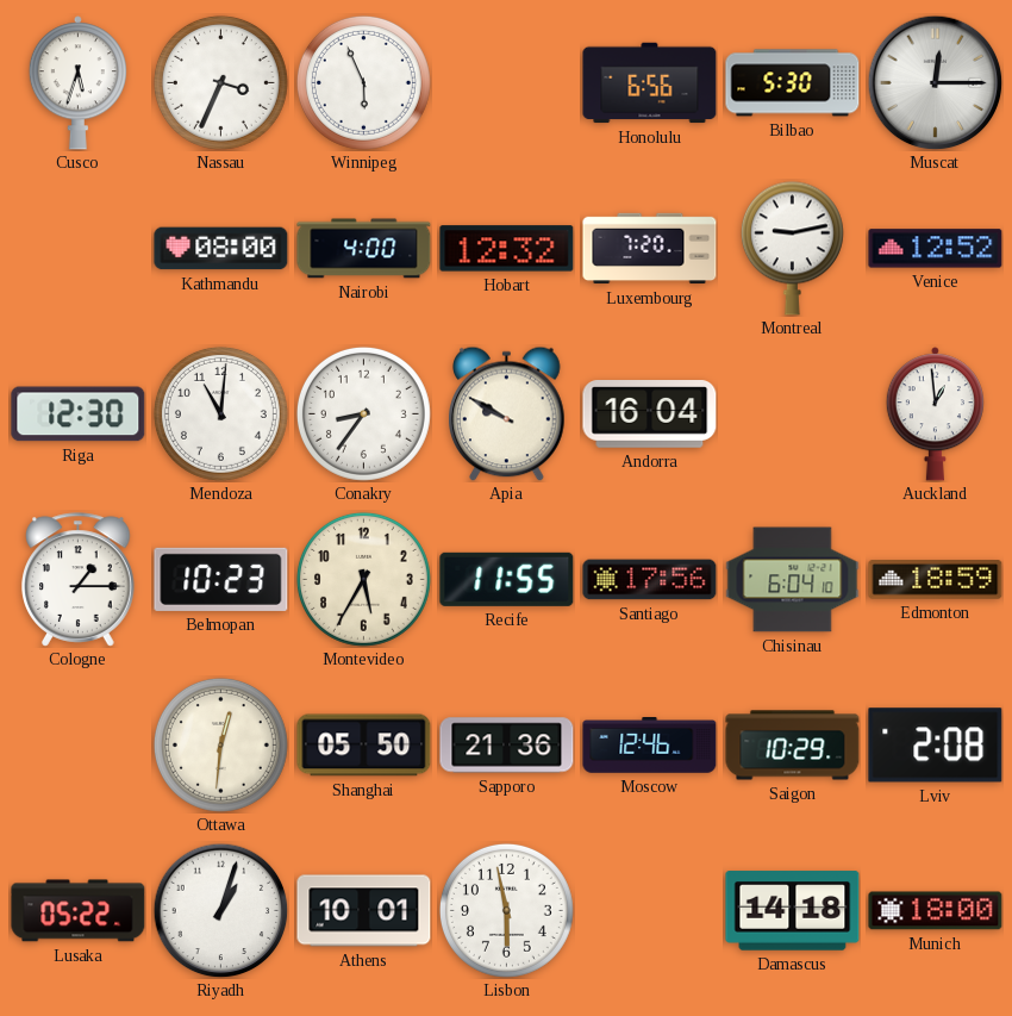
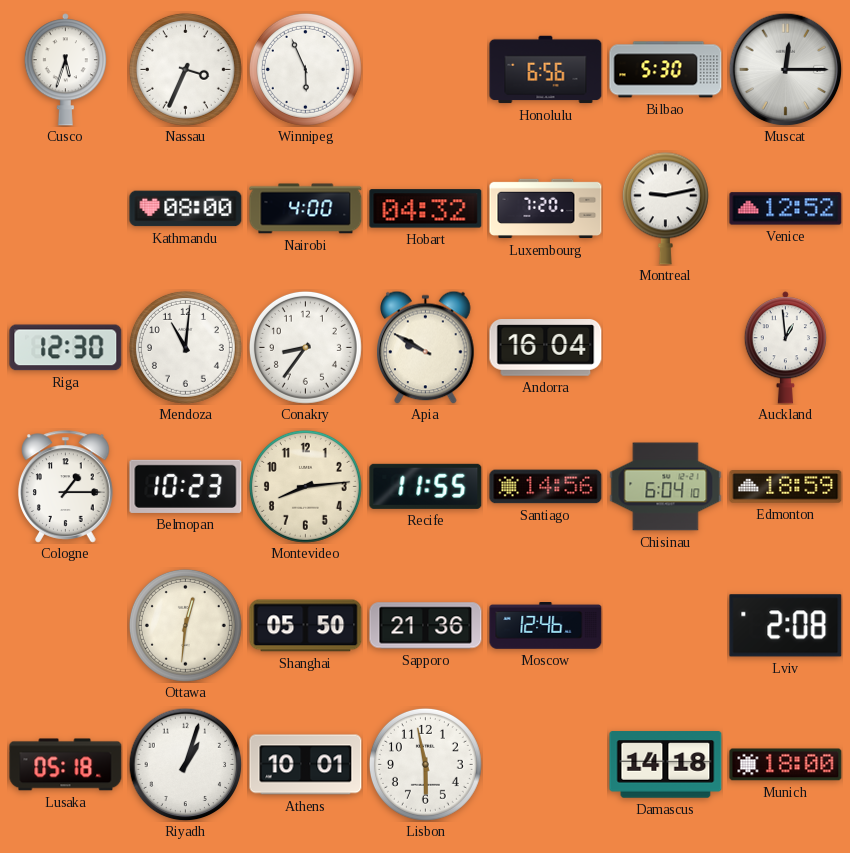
Hobart: 12:32 -> 04:32
Montevideo: 5:35 -> 8:14
Santiago: 17:56 -> 14:56
Saigon: 10:29 -> none
Lusaka: 05:22 -> 05:18
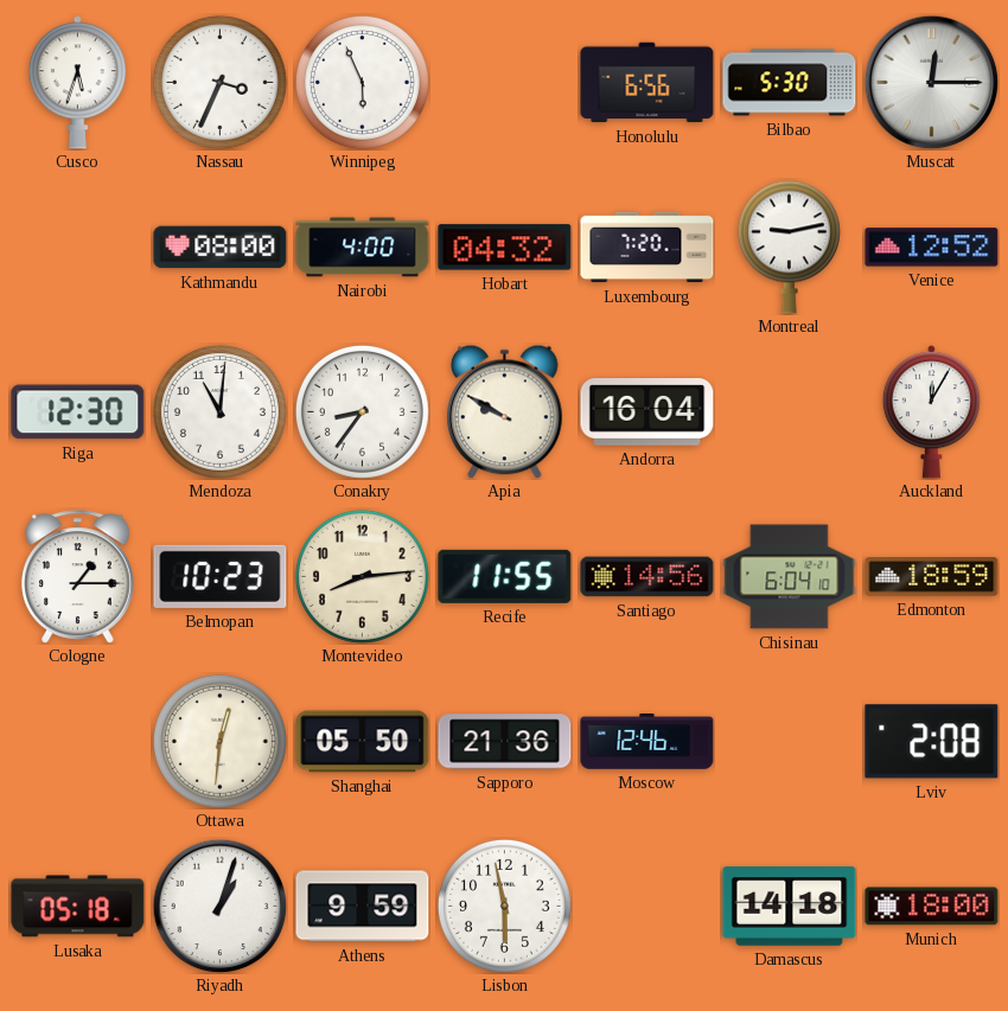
Auckland: 12:59 -> 12:05
Athens: 10:01 -> 9:59
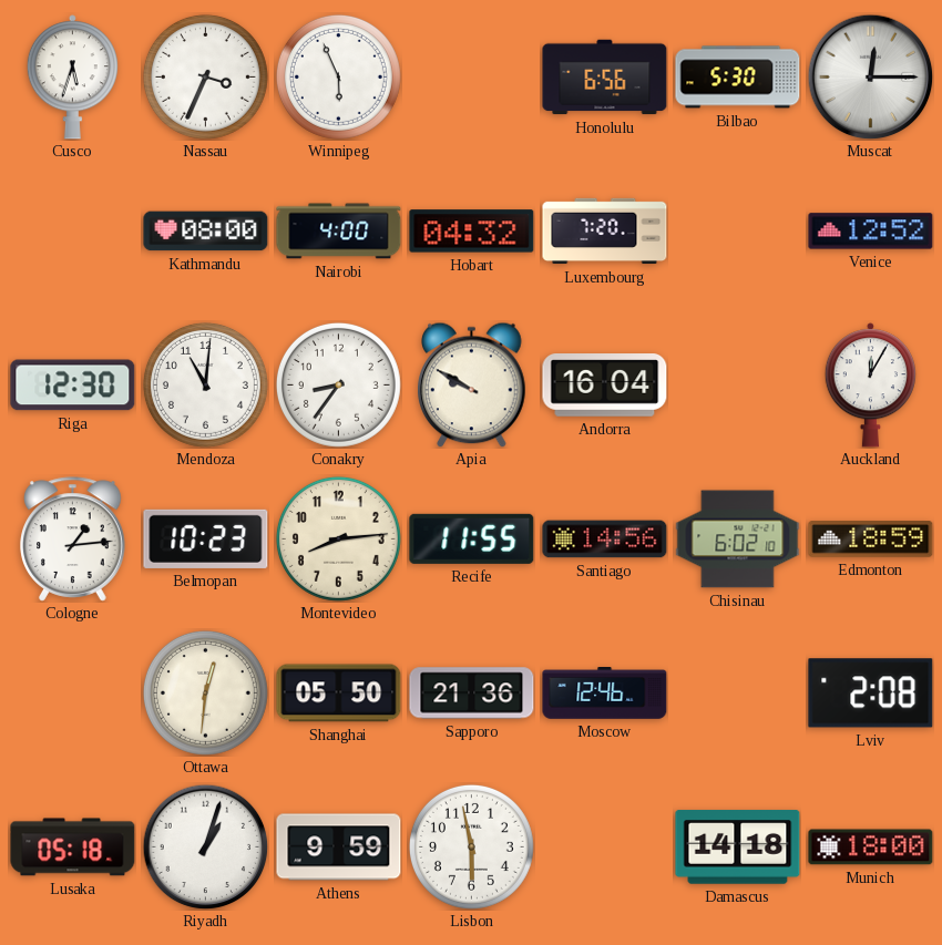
Montreal: 9:13 -> none
Cologne: 1:15 -> 1:14
Chisinau: 6:04 -> 6:02
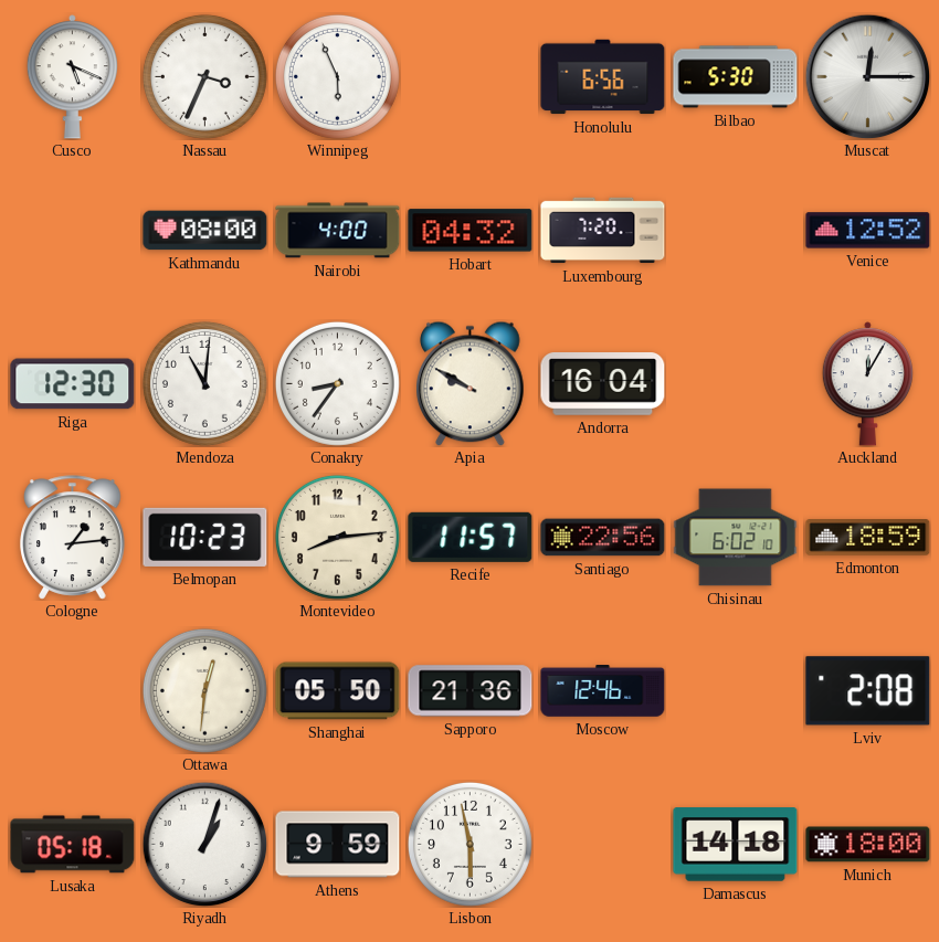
Cusco: 5:33 -> 5:19
Recife: 11:55 -> 11:57
Santiago: 14:56 -> 22:56
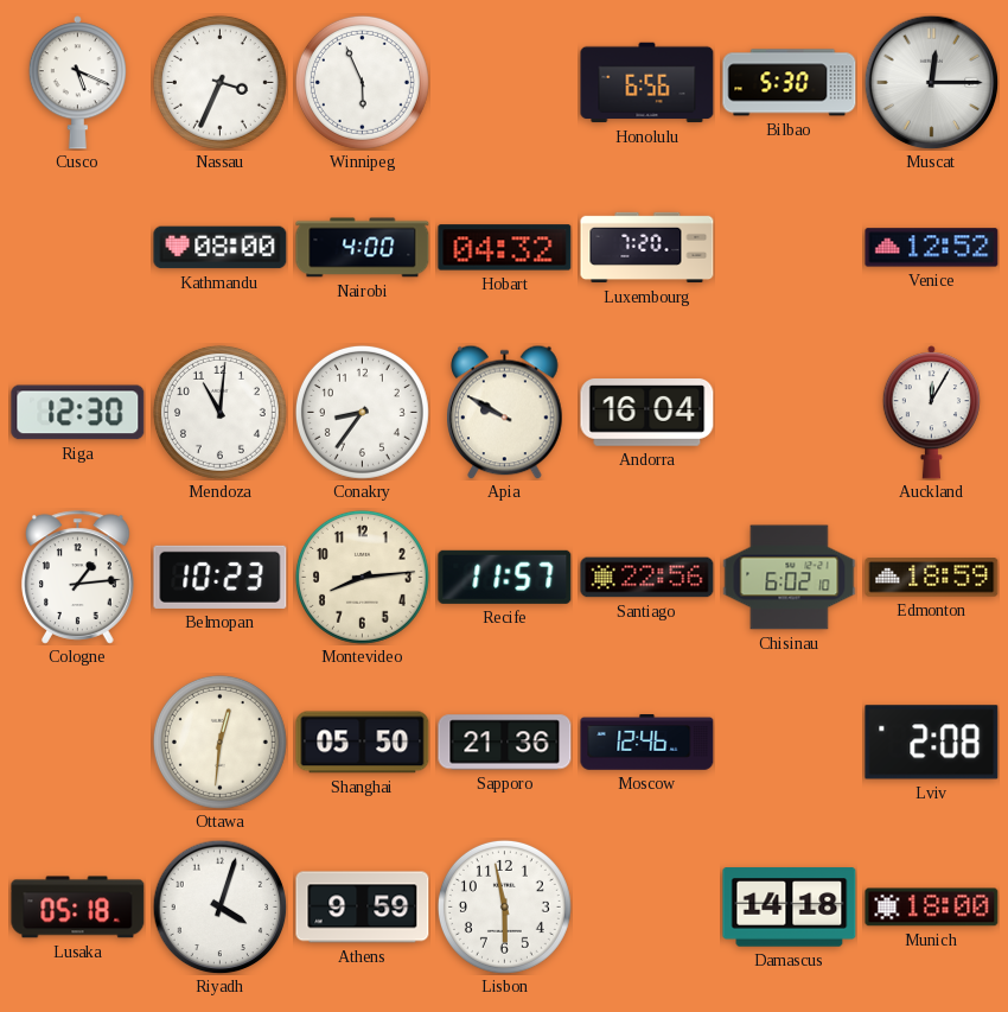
Riyadh: 1:03 -> 4:03
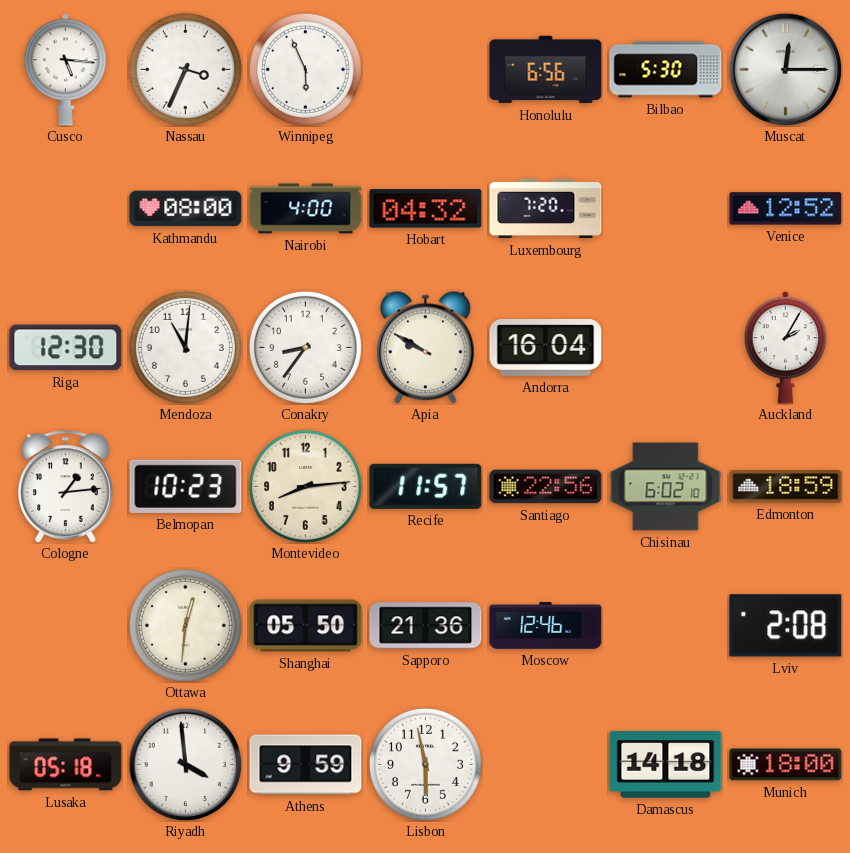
Cusco: 5:19 -> 5:16
Auckland: 12:05 -> 2:05
Riyadh: 4:03 -> 3:59
